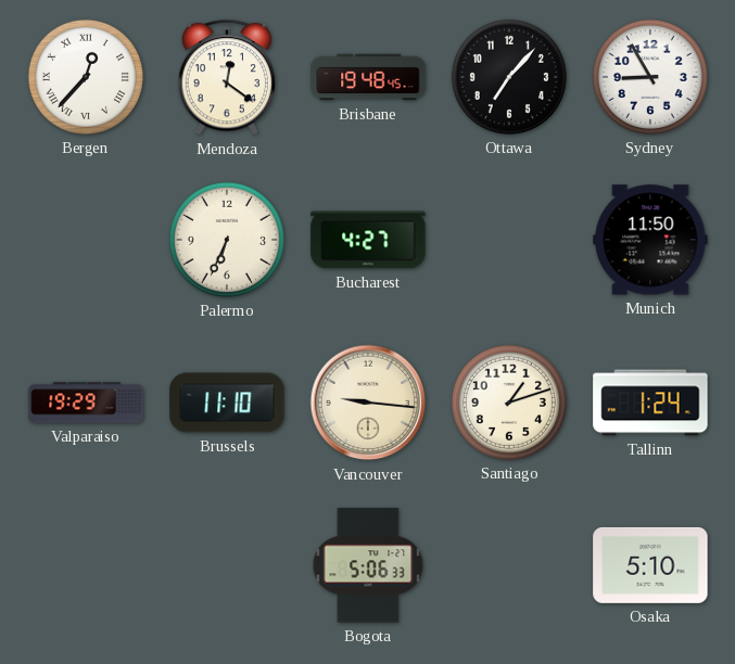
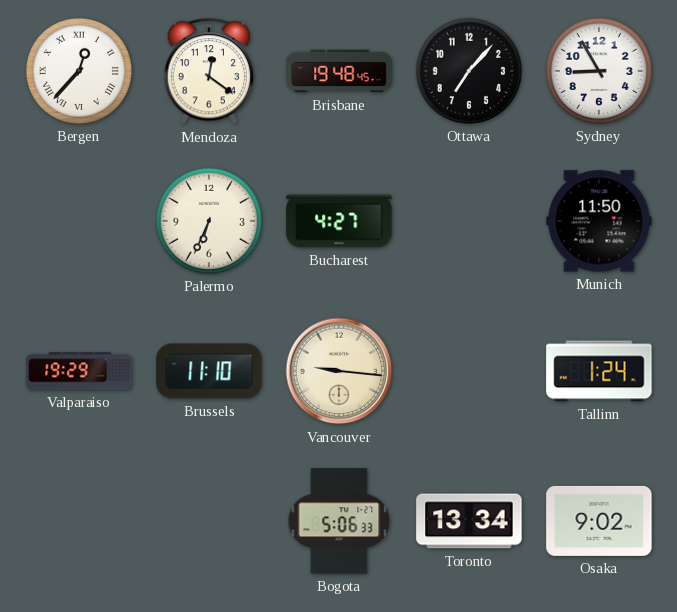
Santiago: 1:12 -> none
Toronto: none -> 13:34
Osaka: 5:10 -> 9:02
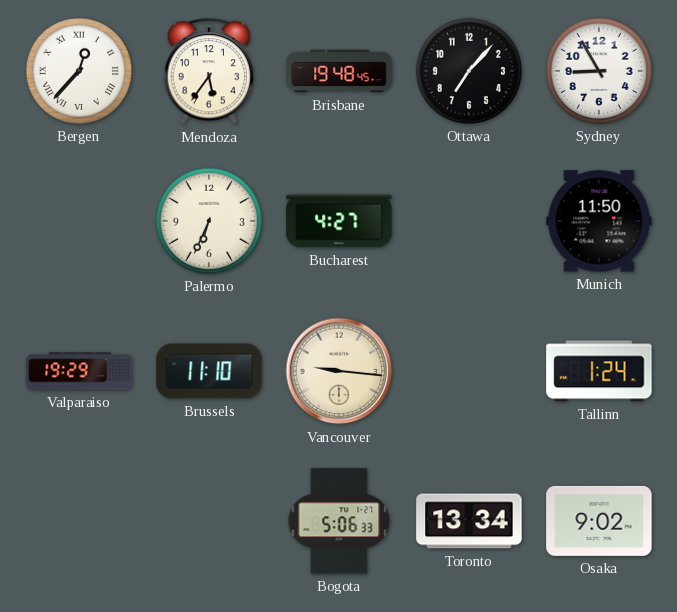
Mendoza: 12:21 -> 5:36
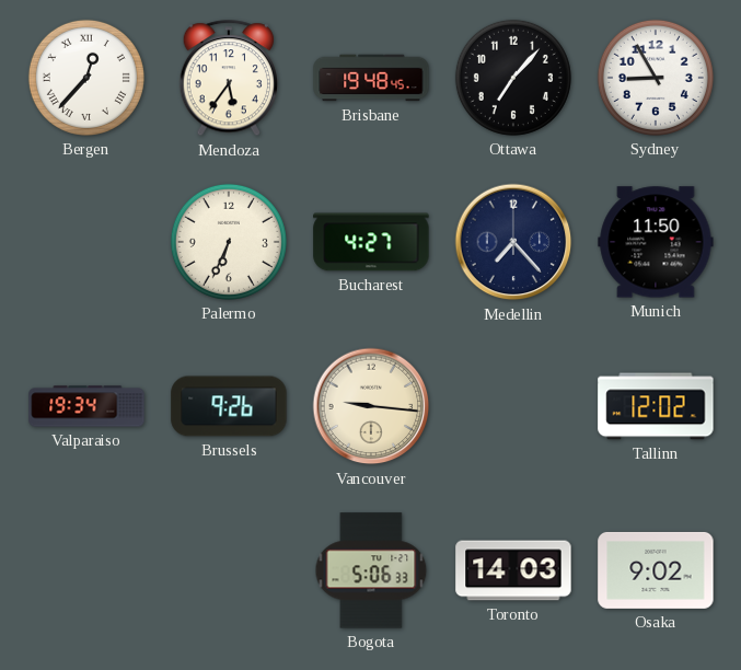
Medellin: none -> 7:23
Valparaiso: 19:29 -> 19:34
Brussels: 11:10 -> 9:26
Tallinn: 1:24 -> 12:02
Toronto: 13:34 -> 14:03
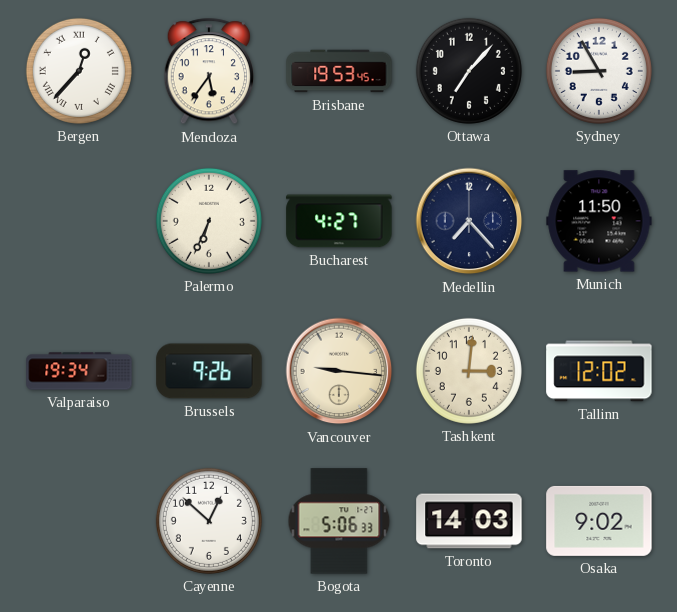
Brisbane: 19:48 -> 19:53
Tashkent: none -> 3:01
Cayenne: none -> 12:52
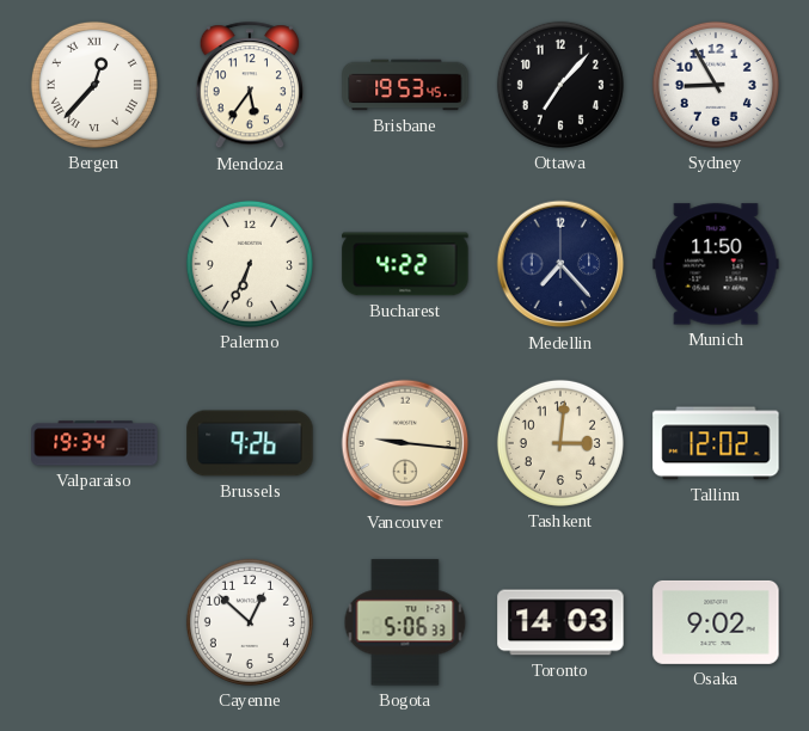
Bucharest: 4:27 -> 4:22
